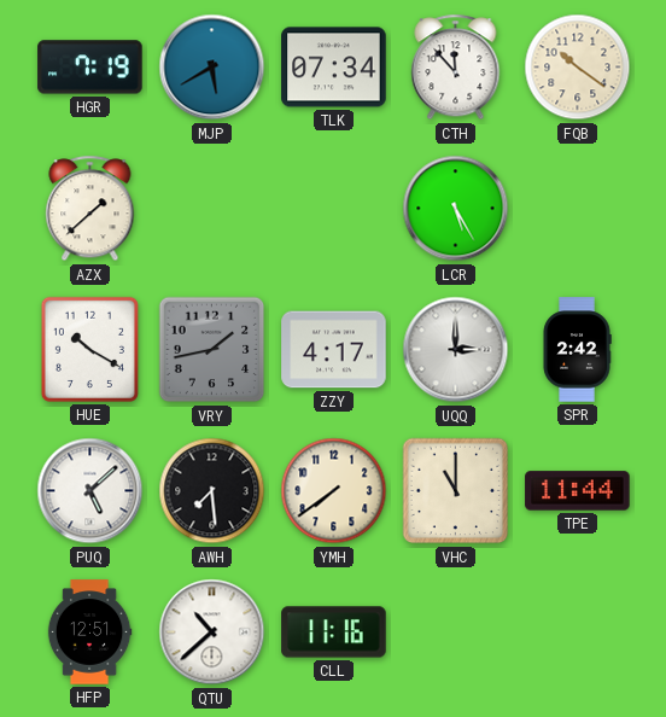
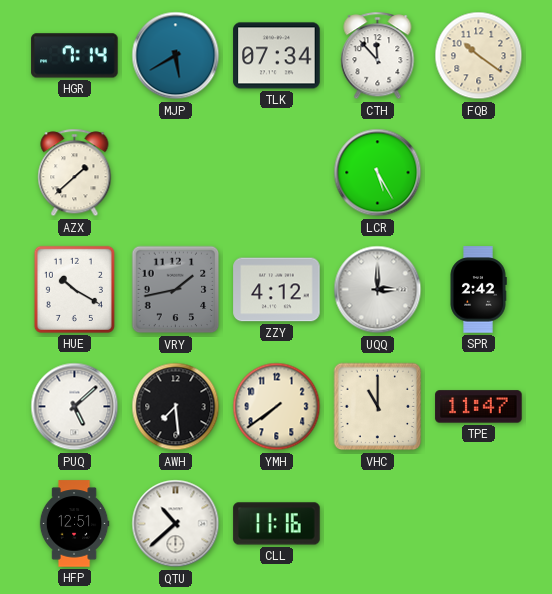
HGR: 7:19 -> 7:14
ZZY: 4:17 -> 4:12
TPE: 11:44 -> 11:47
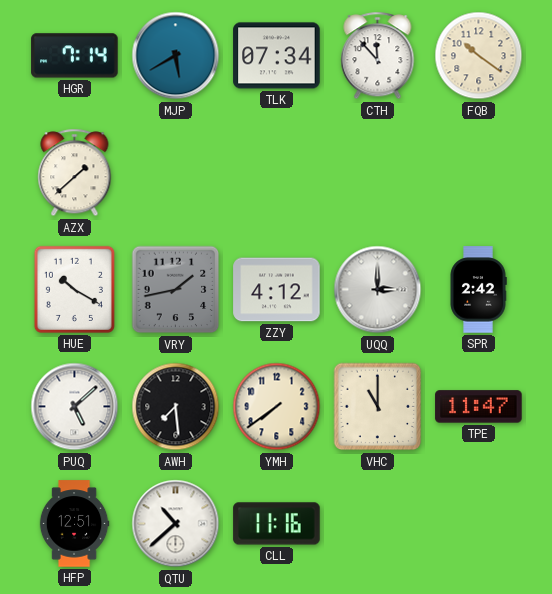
LCR: 5:25 -> none
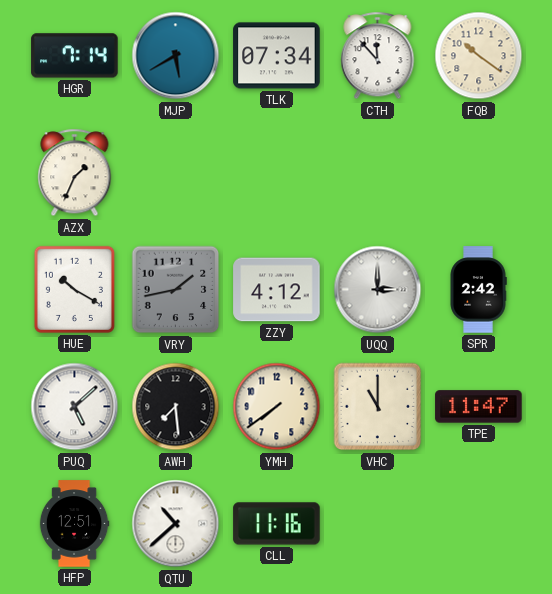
AZX: 1:38 -> 1:34
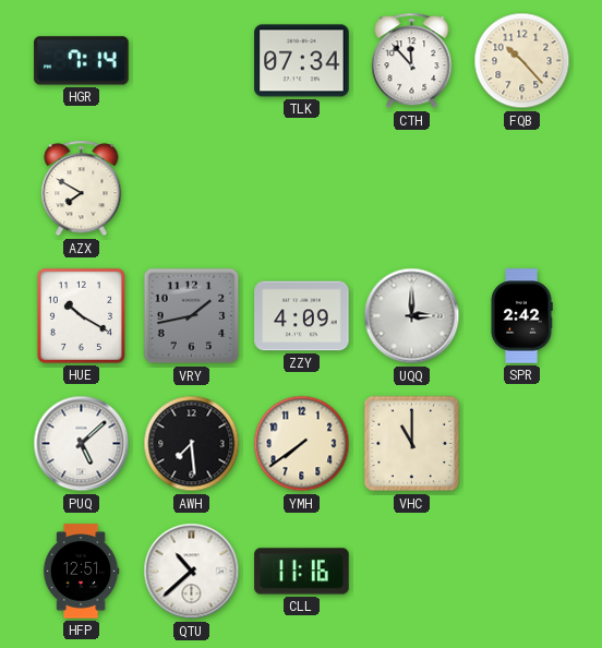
MJP: 5:40 -> none
FQB: 10:21 -> 10:23
AZX: 1:34 -> 7:50
ZZY: 4:12 -> 4:09
TPE: 11:47 -> none
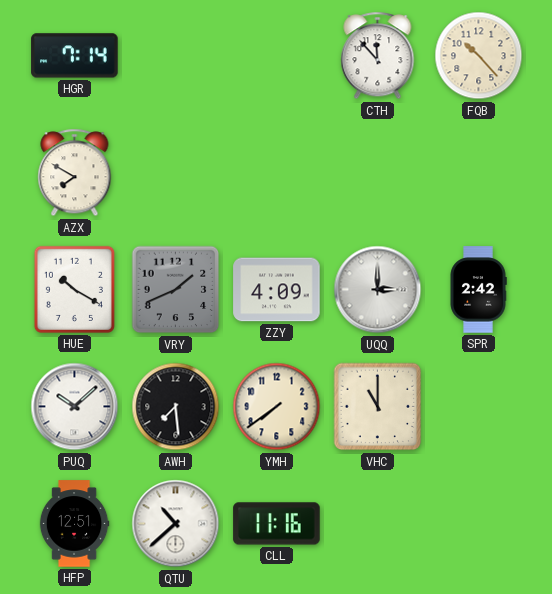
TLK: 07:34 -> none
VRY: 1:43 -> 1:41
PUQ: 5:08 -> 10:08
